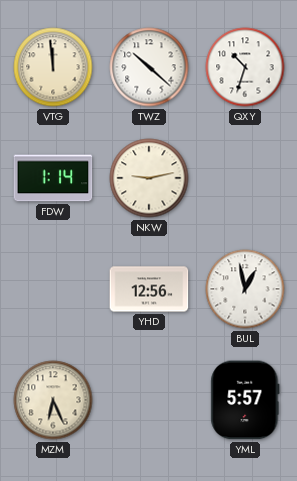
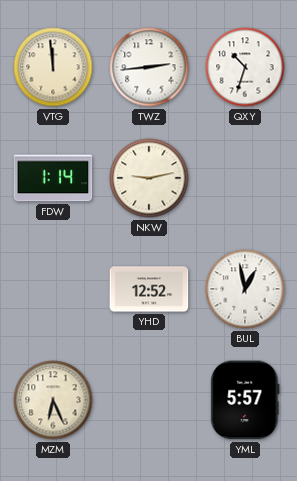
TWZ: 10:22 -> 2:44
YHD: 12:56 -> 12:52
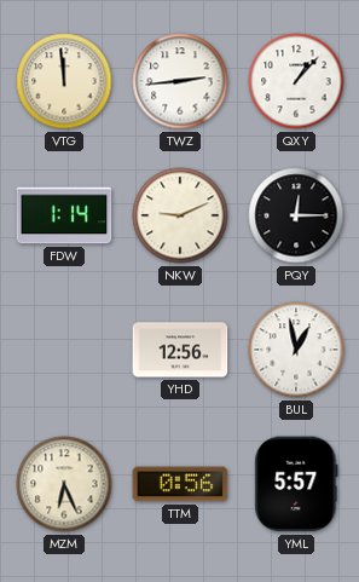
QXY: 10:33 -> 1:07
NKW: 9:13 -> 9:11
PQY: none -> 12:15
YHD: 12:52 -> 12:56
TTM: none -> 0:56
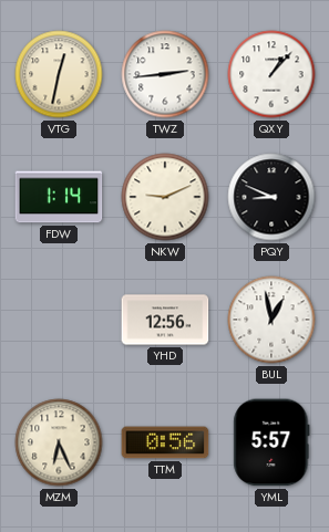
VTG: 11:59 -> 12:32
PQY: 12:15 -> 8:49
